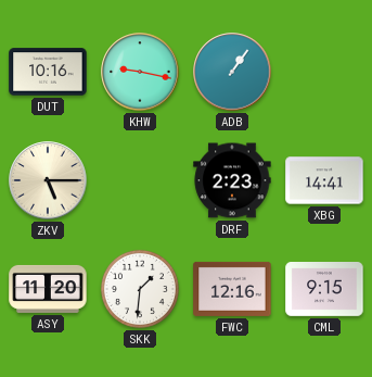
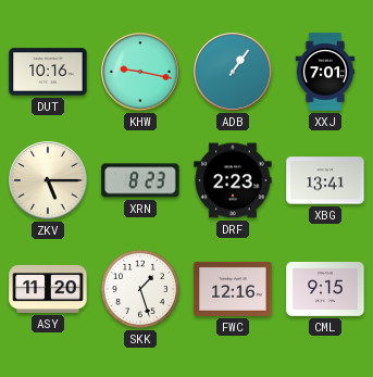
XXJ: none -> 7:01
XRN: none -> 8:23
XBG: 14:41 -> 13:41
SKK: 1:31 -> 1:27
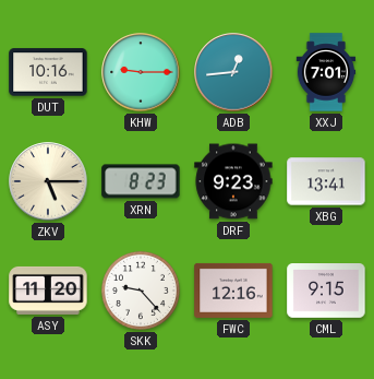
KHW: 9:17 -> 9:15
ADB: 1:06 -> 12:44
DRF: 2:23 -> 9:23
SKK: 1:27 -> 9:23
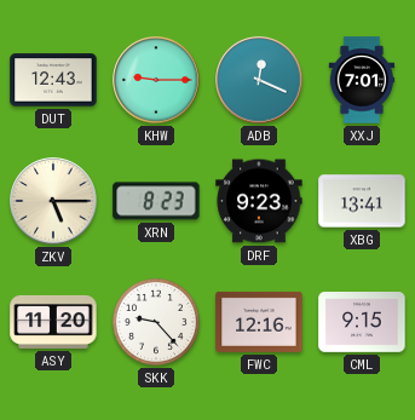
DUT: 10:16 -> 12:43
ADB: 12:44 -> 12:19
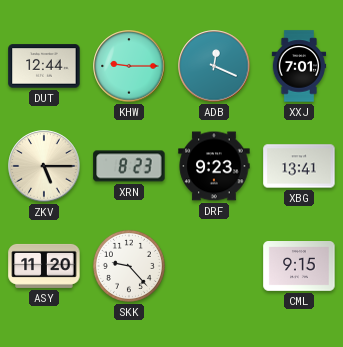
DUT: 12:43 -> 12:44
FWC: 12:16 -> none
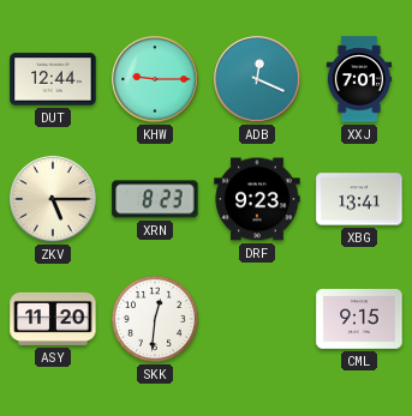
SKK: 9:23 -> 12:31
